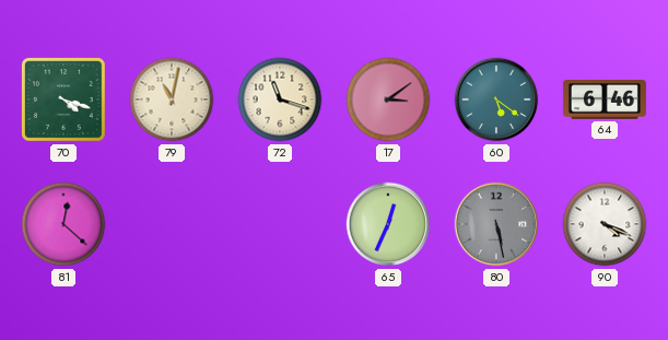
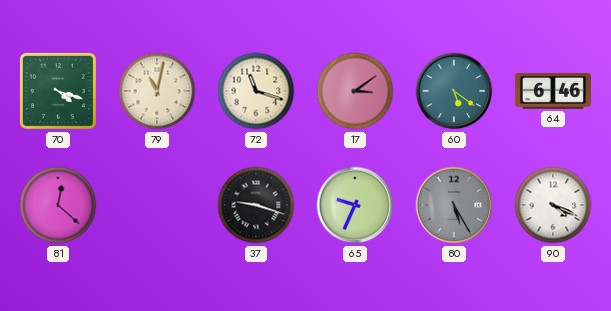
37: none -> 9:18
65: 12:34 -> 9:34
80: 5:28 -> 5:25
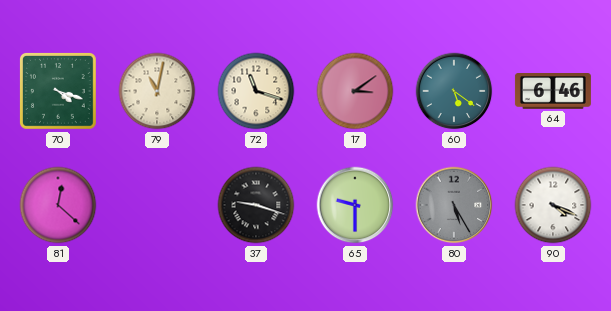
65: 9:34 -> 9:30
